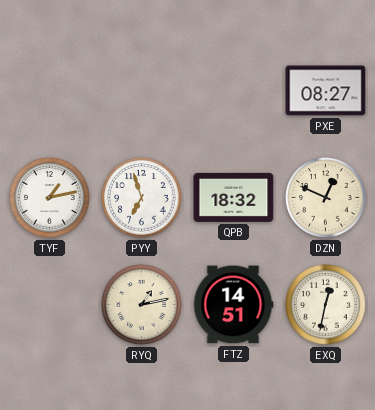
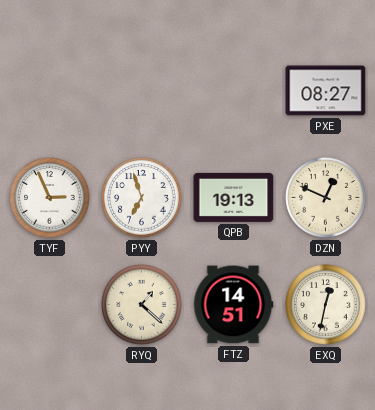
TYF: 1:13 -> 2:56
QPB: 18:32 -> 19:13
RYQ: 1:13 -> 1:22
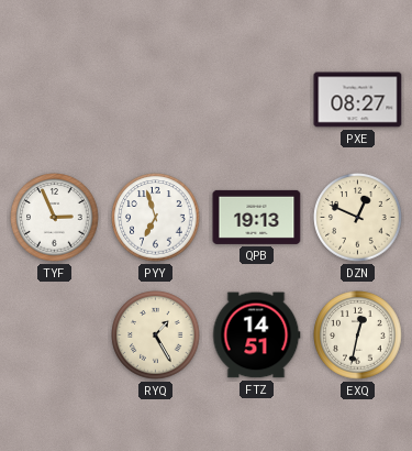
RYQ: 1:22 -> 1:25
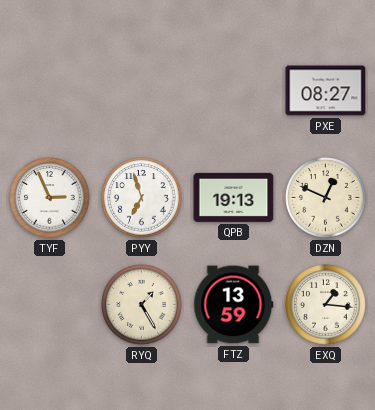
FTZ: 14:51 -> 13:59
EXQ: 12:32 -> 1:16
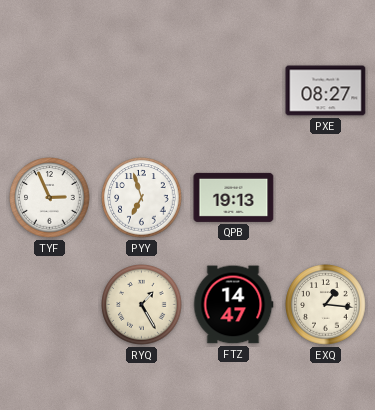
DZN: 12:49 -> none
FTZ: 13:59 -> 14:47
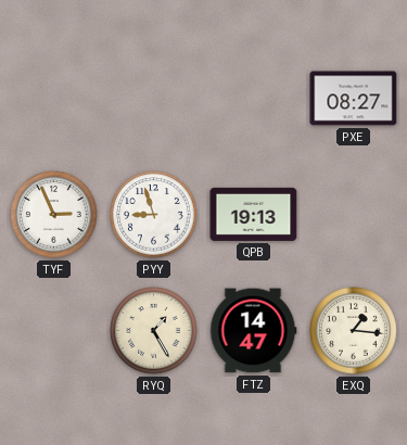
PYY: 6:57 -> 8:57
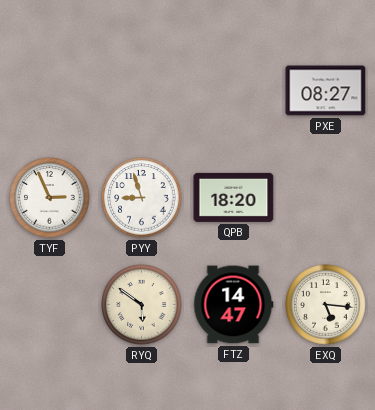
QPB: 19:13 -> 18:20
RYQ: 1:25 -> 5:51
EXQ: 1:16 -> 5:16
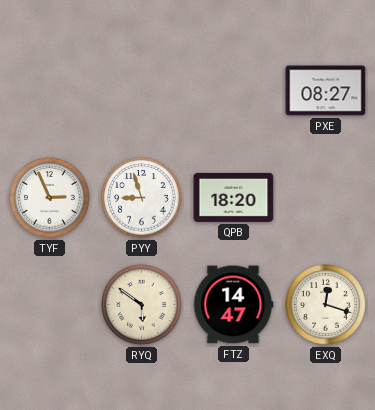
EXQ: 5:16 -> 12:18
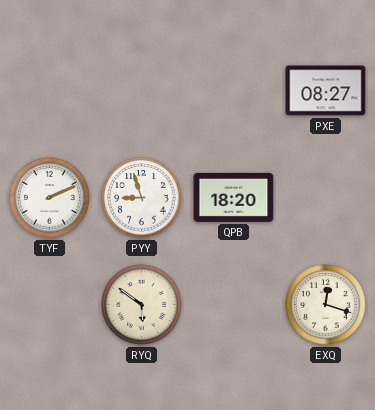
TYF: 2:56 -> 2:11
FTZ: 14:47 -> none
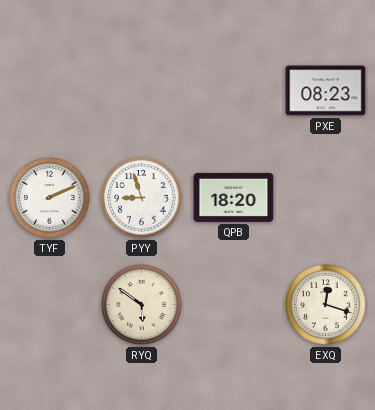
PXE: 08:27 -> 08:23
